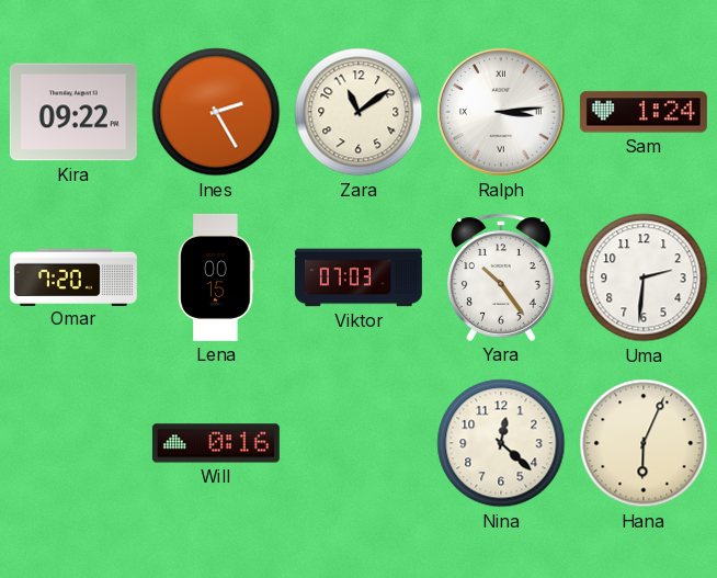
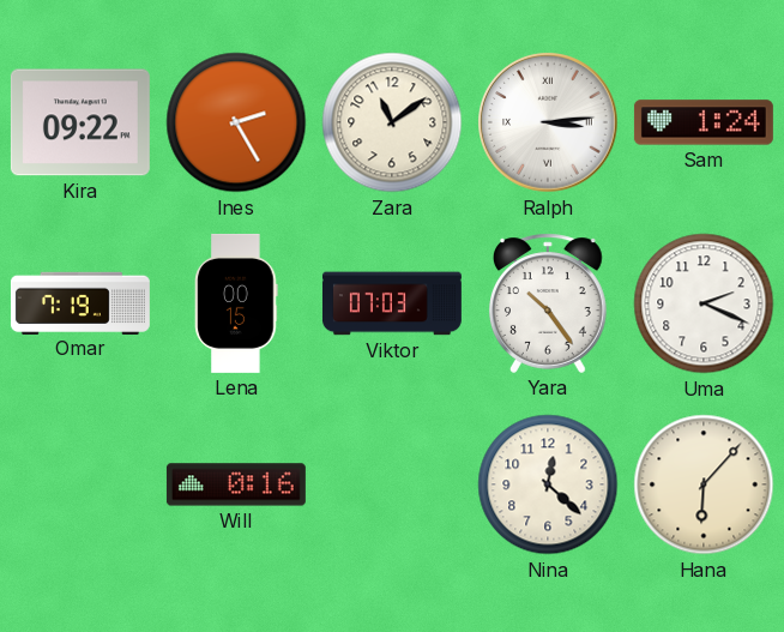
Omar: 7:20 -> 7:19
Uma: 2:31 -> 2:19
Hana: 6:04 -> 6:07
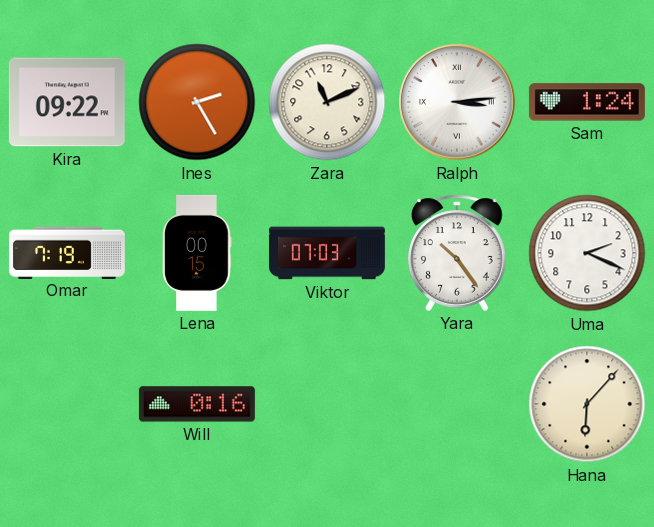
Zara: 11:09 -> 11:11
Nina: 12:22 -> none
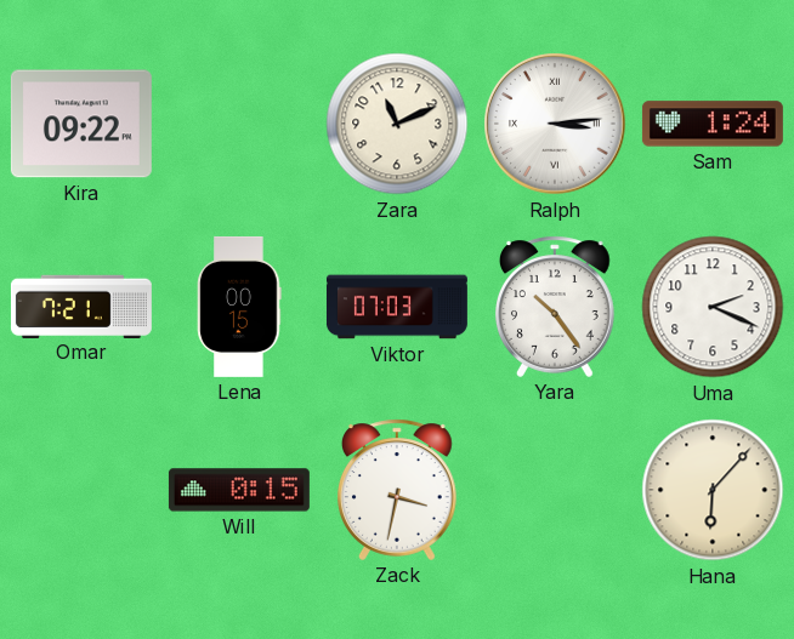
Ines: 2:25 -> none
Omar: 7:19 -> 7:21
Will: 0:16 -> 0:15
Zack: none -> 3:32
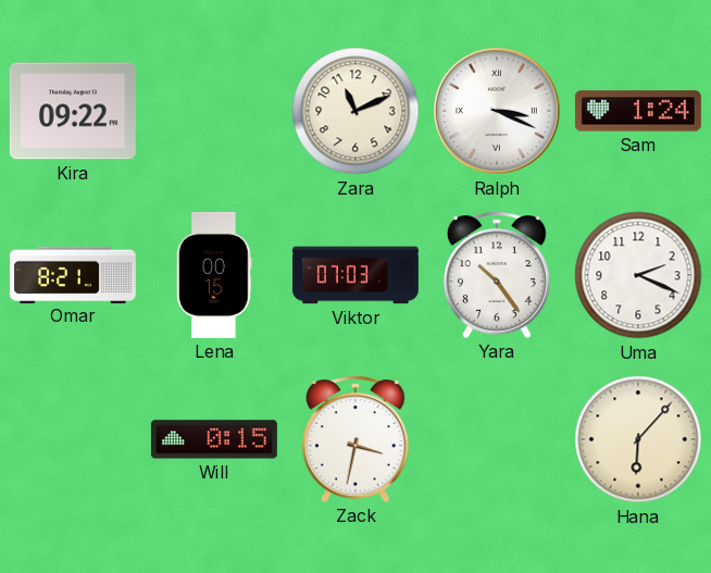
Ralph: 3:14 -> 3:19
Omar: 7:21 -> 8:21
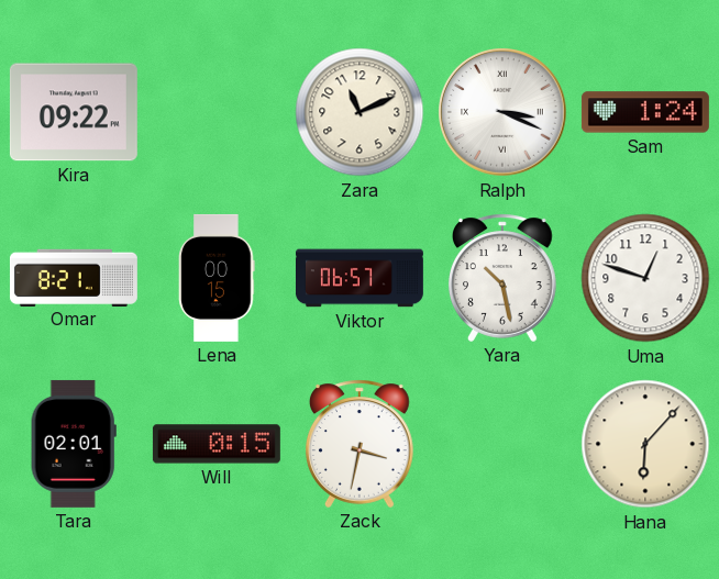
Viktor: 07:03 -> 06:57
Yara: 10:24 -> 10:28
Uma: 2:19 -> 12:48
Tara: none -> 02:01
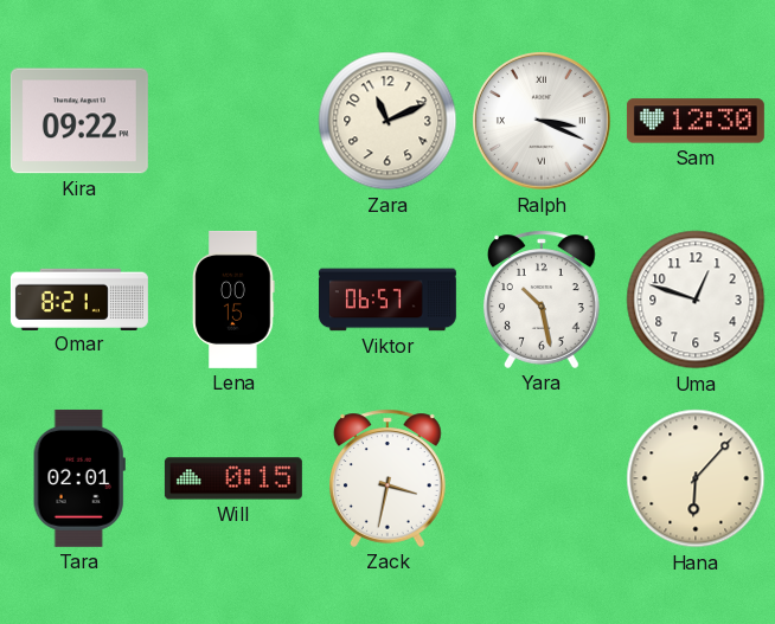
Sam: 1:24 -> 12:30
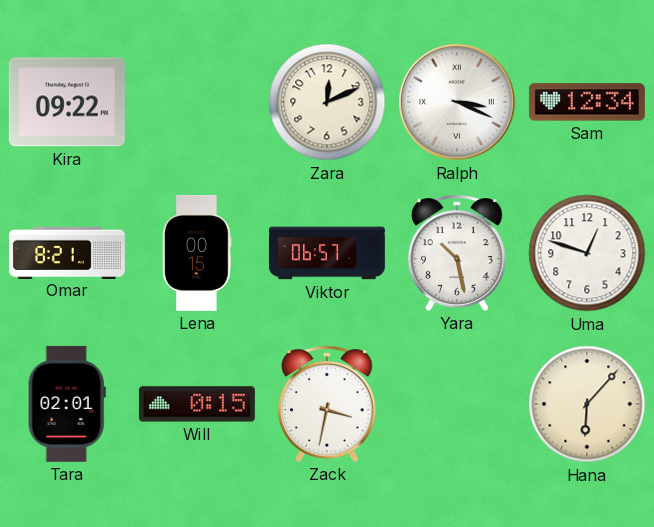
Zara: 11:11 -> 12:11
Sam: 12:30 -> 12:34
